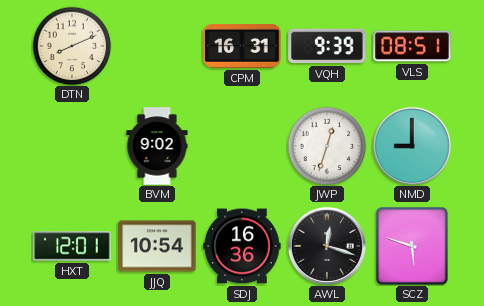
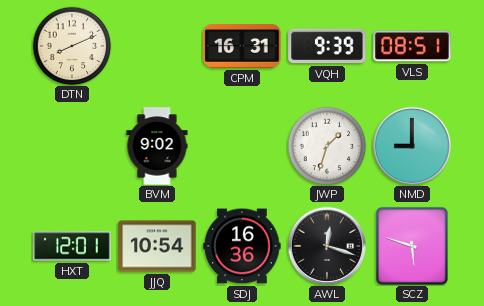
JWP: 12:33 -> 1:33
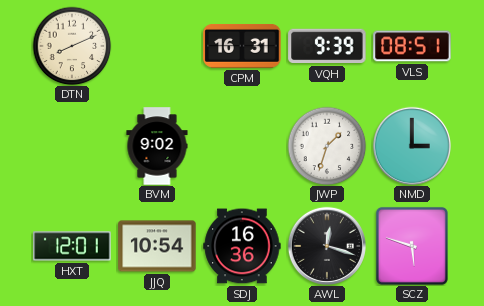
NMD: 9:00 -> 3:00
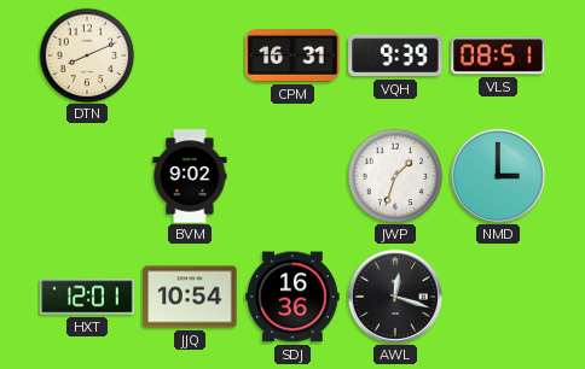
SCZ: 5:48 -> none
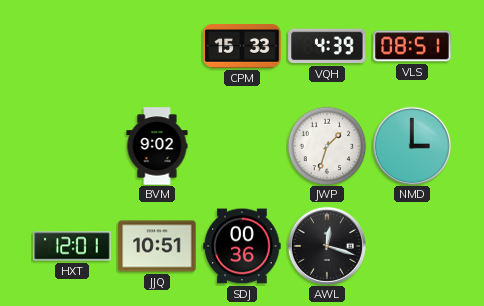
DTN: 8:11 -> none
CPM: 16:31 -> 15:33
VQH: 9:39 -> 4:39
JJQ: 10:54 -> 10:51
SDJ: 16:36 -> 00:36
